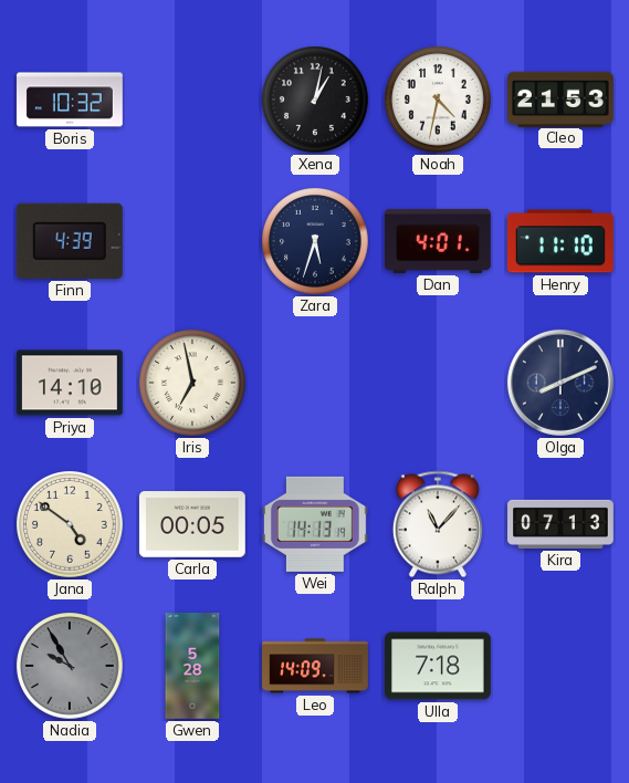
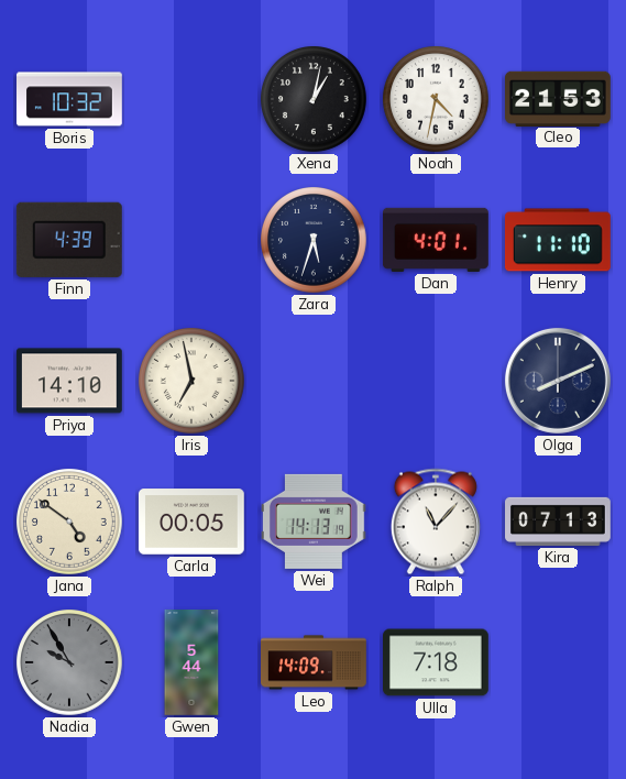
Gwen: 5:28 -> 5:44
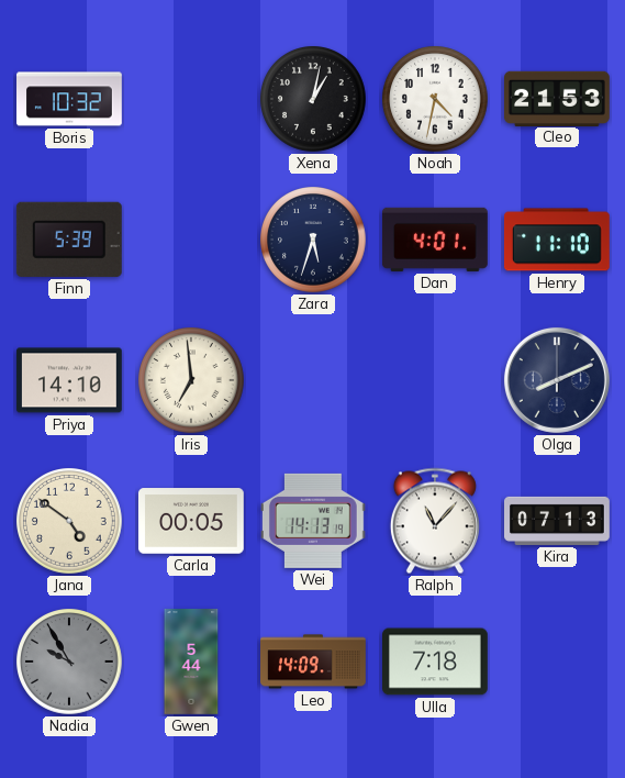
Finn: 4:39 -> 5:39
Iris: 6:58 -> 6:59
